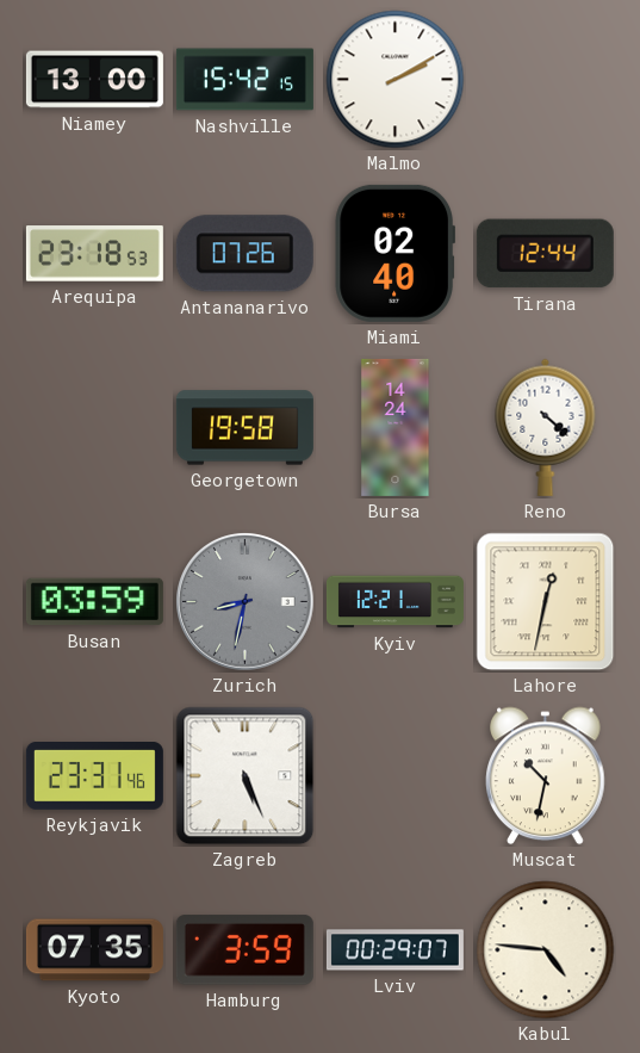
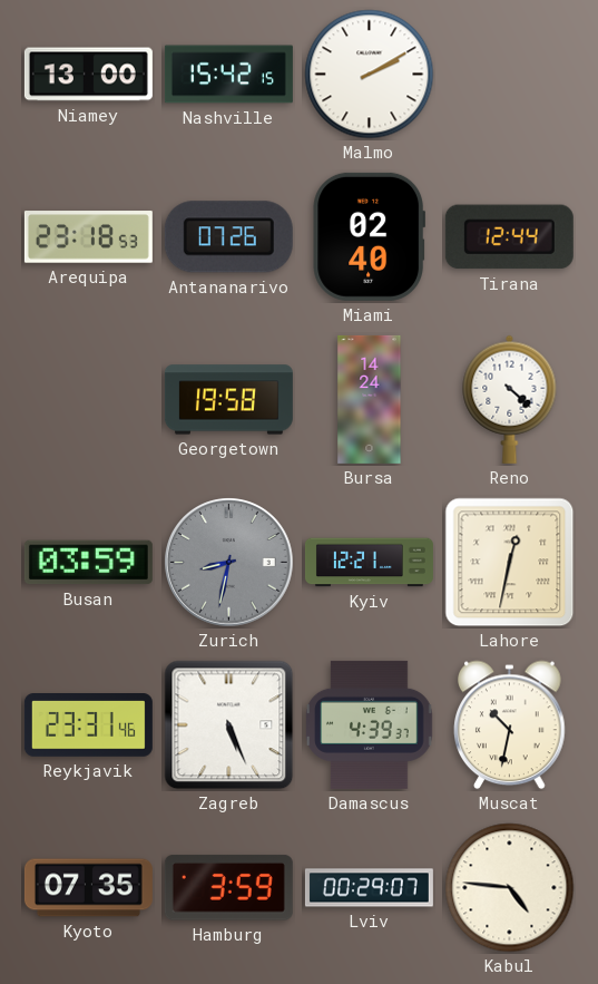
Damascus: none -> 4:39
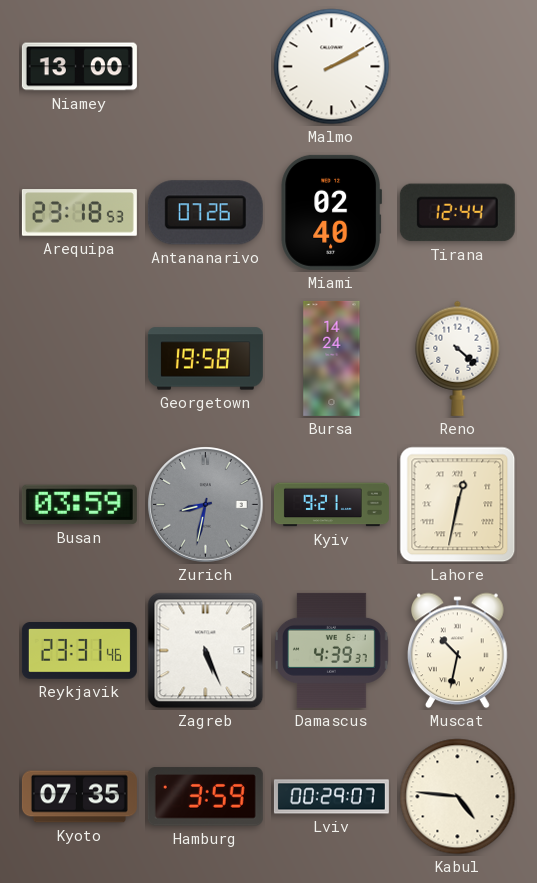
Nashville: 15:42 -> none
Kyiv: 12:21 -> 9:21
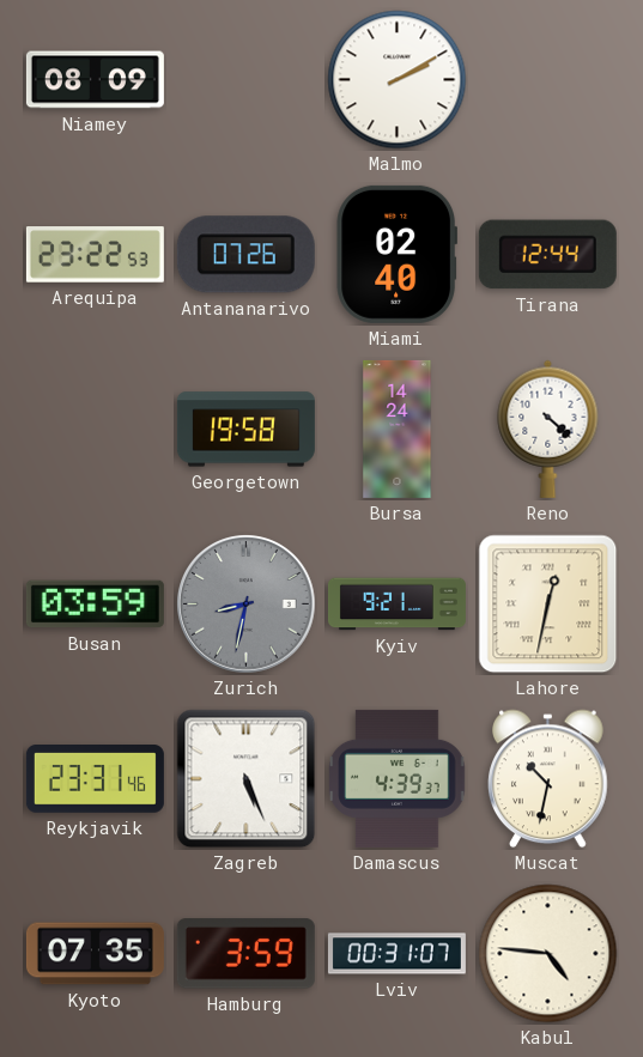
Niamey: 13:00 -> 08:09
Arequipa: 23:18 -> 23:22
Lviv: 00:29 -> 00:31
